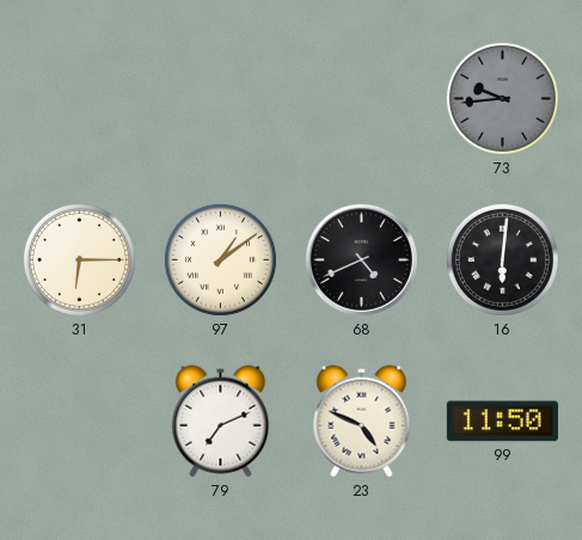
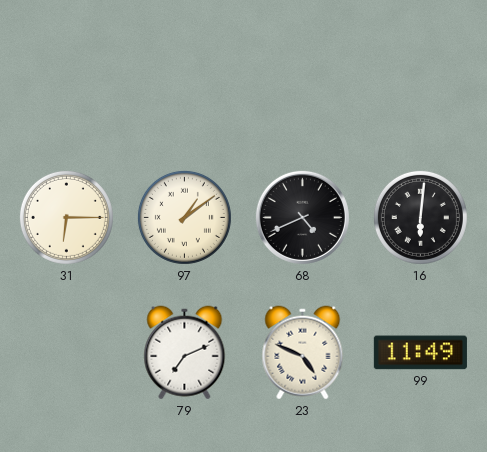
73: 9:44 -> none
99: 11:50 -> 11:49
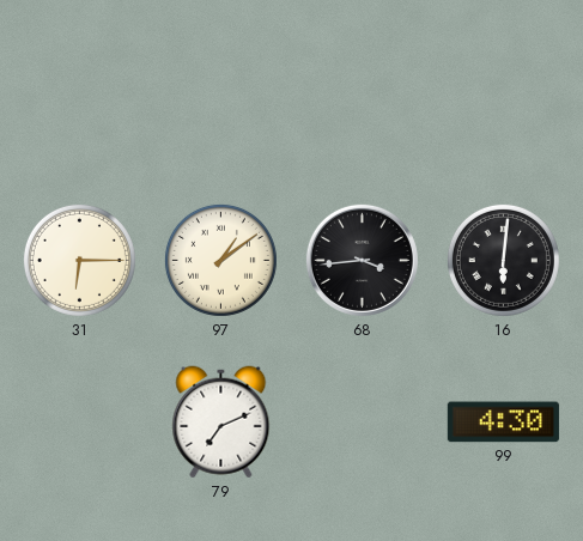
68: 4:41 -> 3:44
23: 4:49 -> none
99: 11:49 -> 4:30
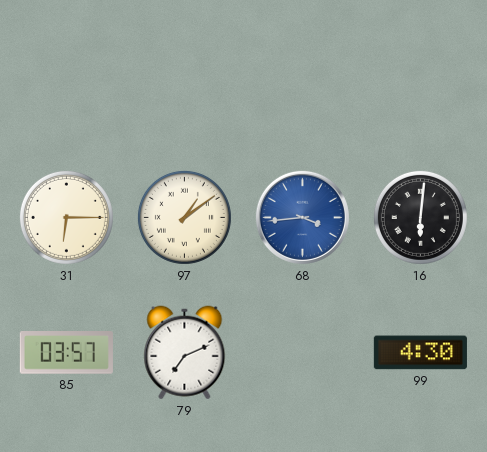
68 dial: black -> blue
85: none -> 03:57
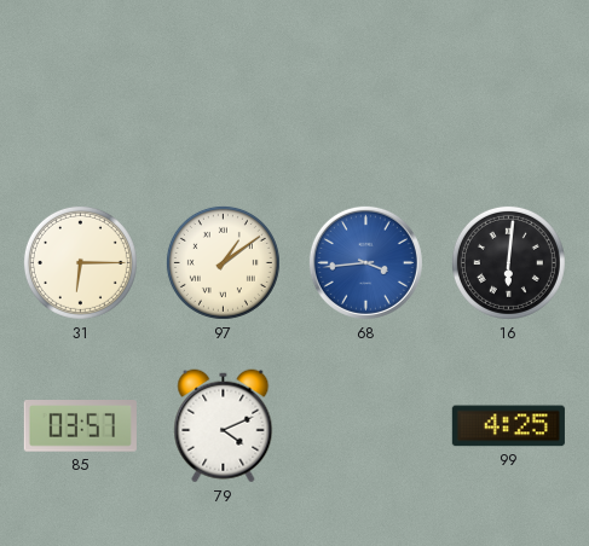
79: 7:11 -> 4:11
99: 4:30 -> 4:25
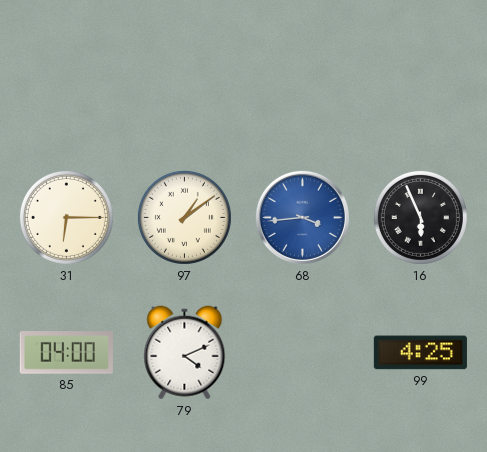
16: 6:01 -> 5:56
85: 03:57 -> 04:00
